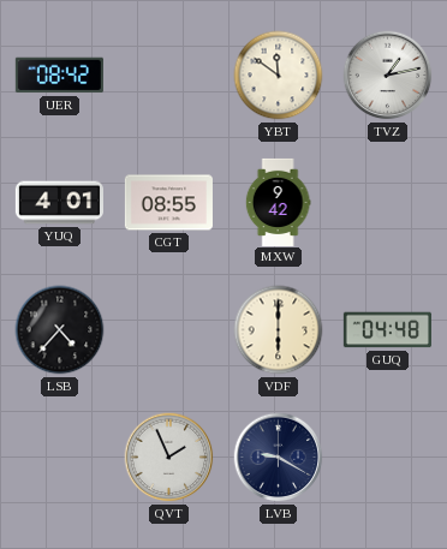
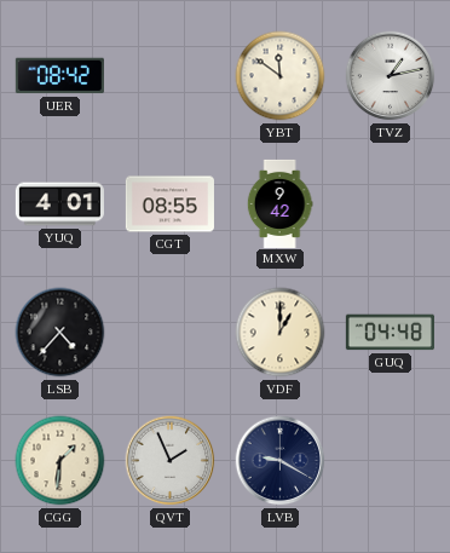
VDF: 6:00 -> 1:00
CGG: none -> 1:31
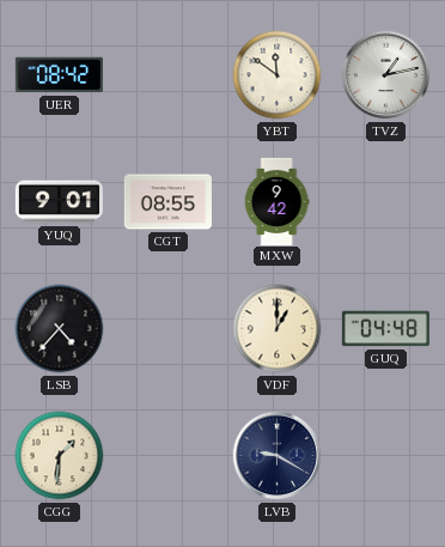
YUQ: 4:01 -> 9:01
QVT: 1:56 -> none
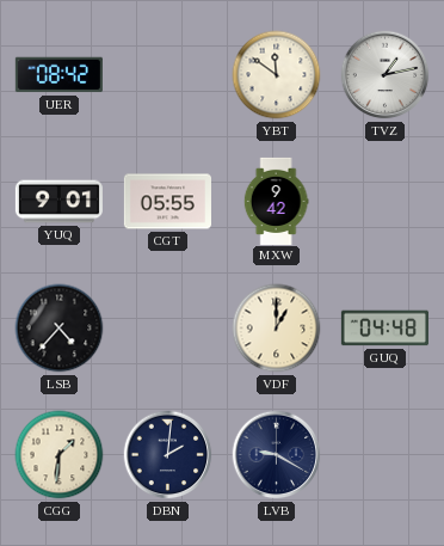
CGT: 08:55 -> 05:55
DBN: none -> 2:01
